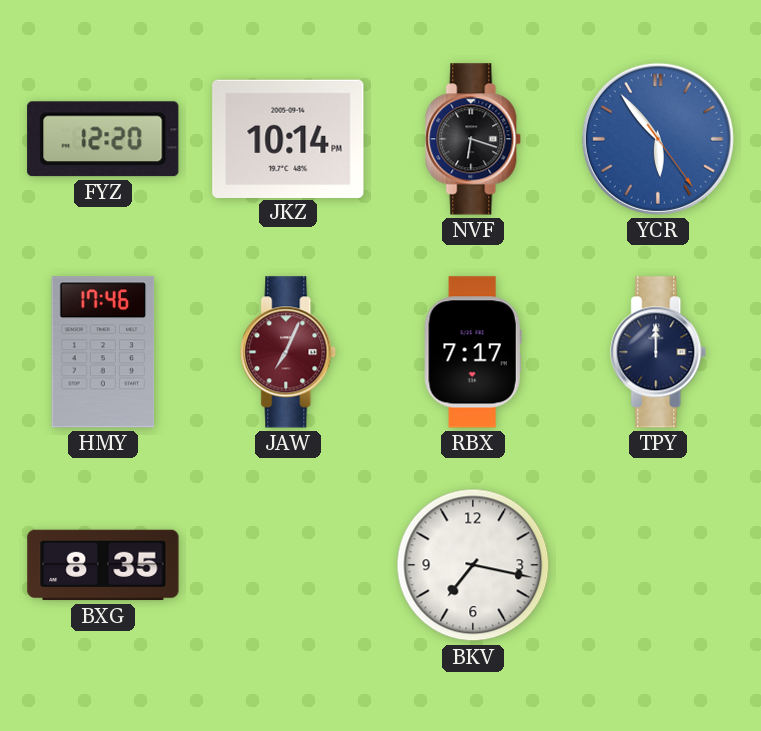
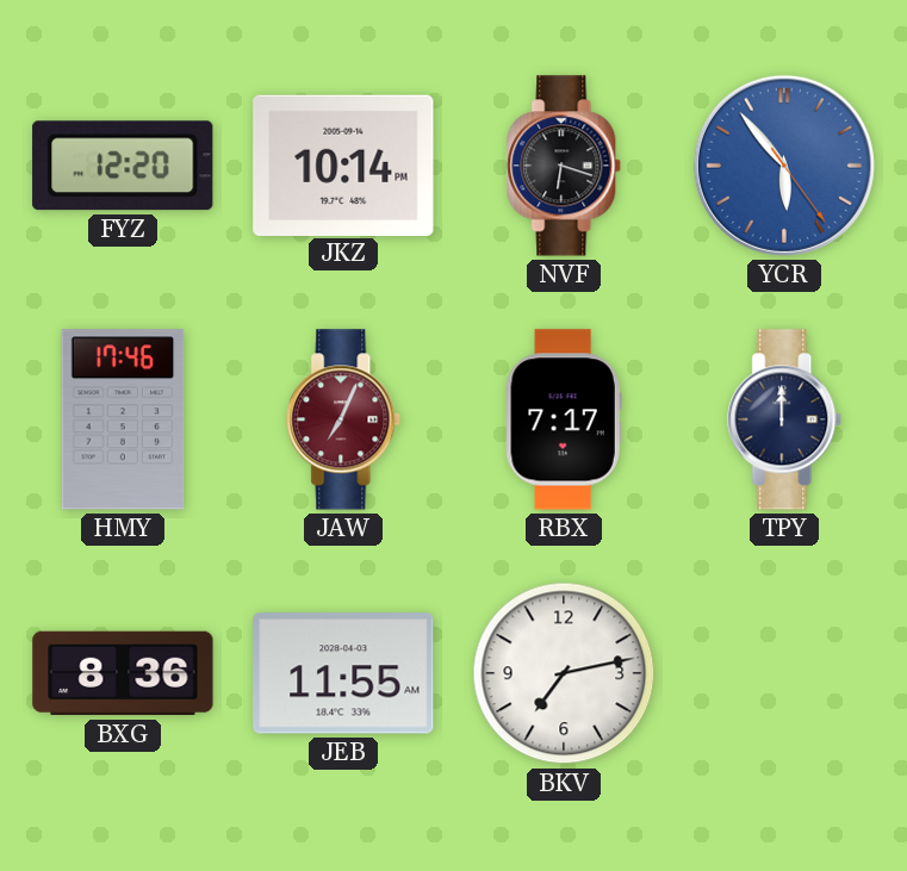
BXG: 8:35 -> 8:36
JEB: none -> 11:55
BKV: 7:17 -> 7:13
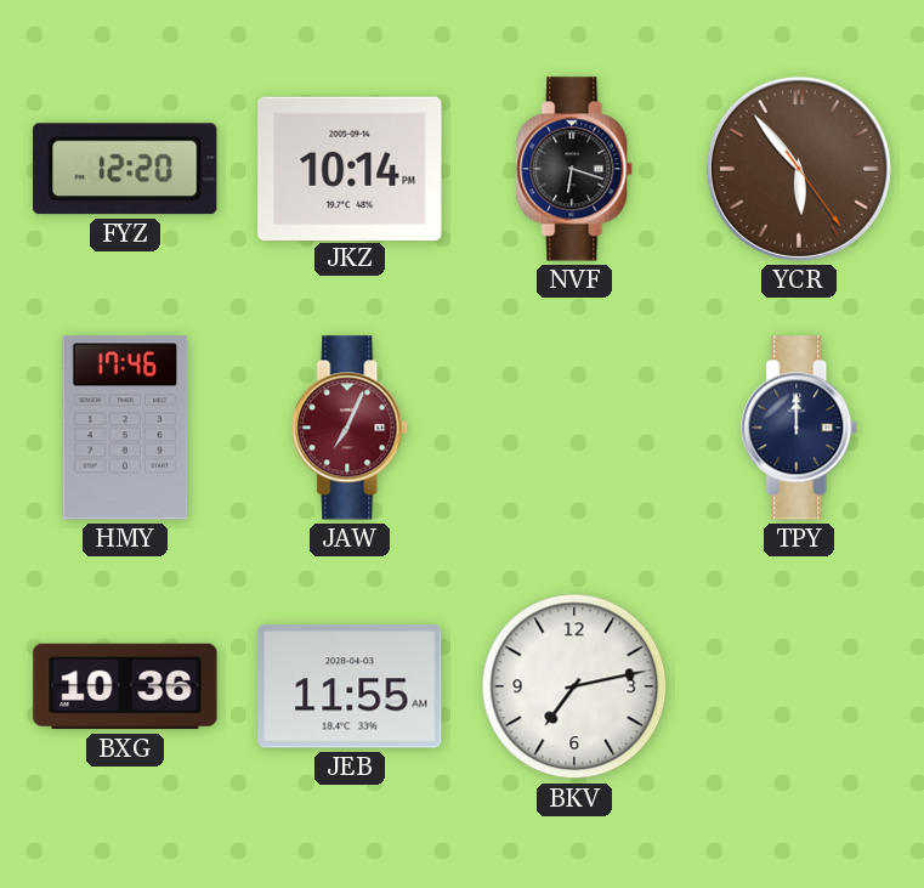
YCR dial: blue -> brown
RBX: 7:17 -> none
BXG: 8:36 -> 10:36
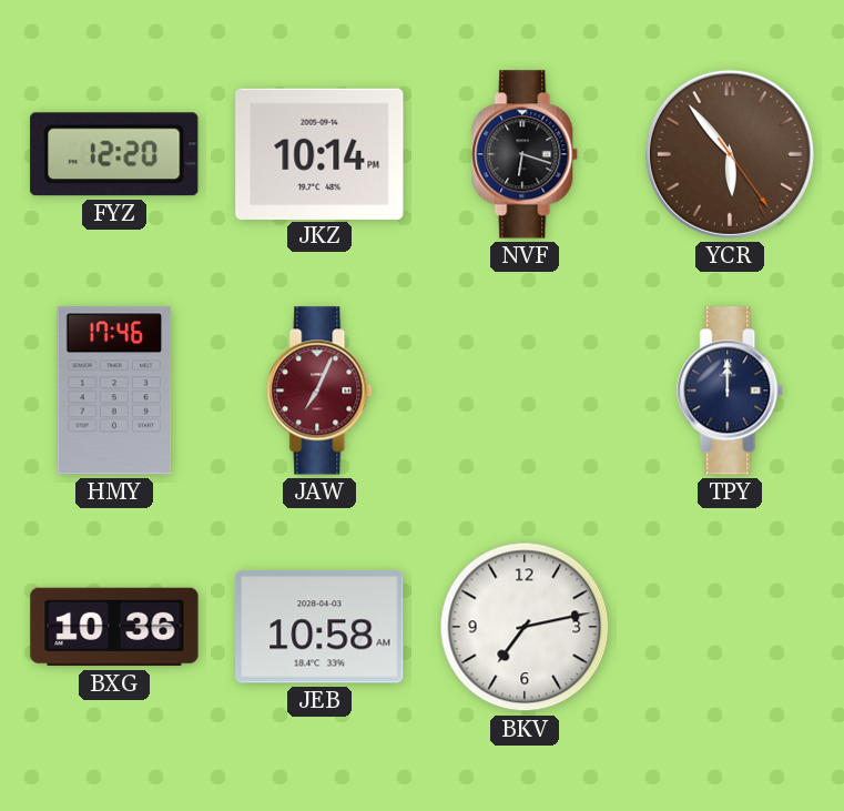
JEB: 11:55 -> 10:58
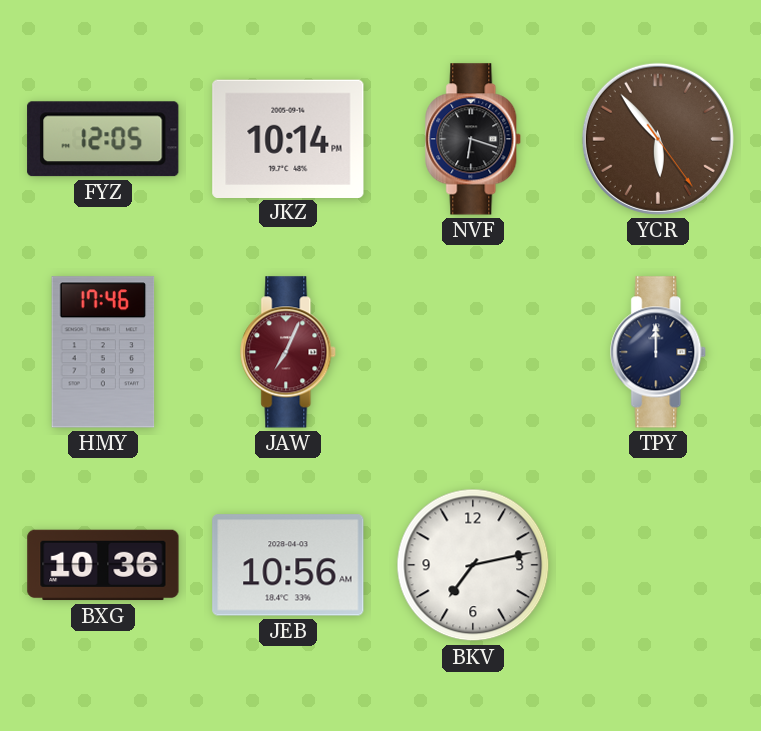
FYZ: 12:20 -> 12:05
JEB: 10:58 -> 10:56
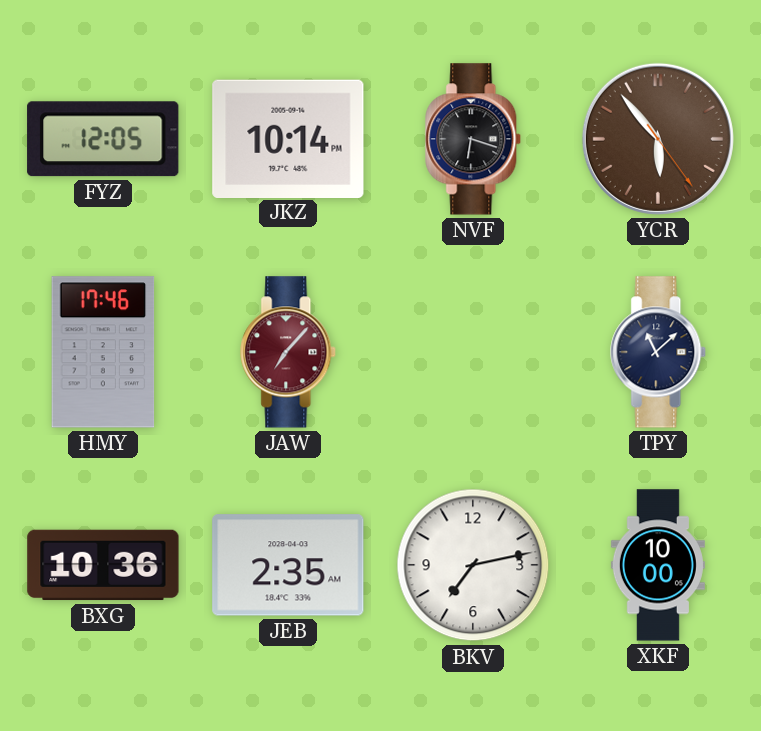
JAW: 7:04 -> 7:07
TPY: 12:00 -> 11:08
JEB: 10:56 -> 2:35
XKF: none -> 10:00
